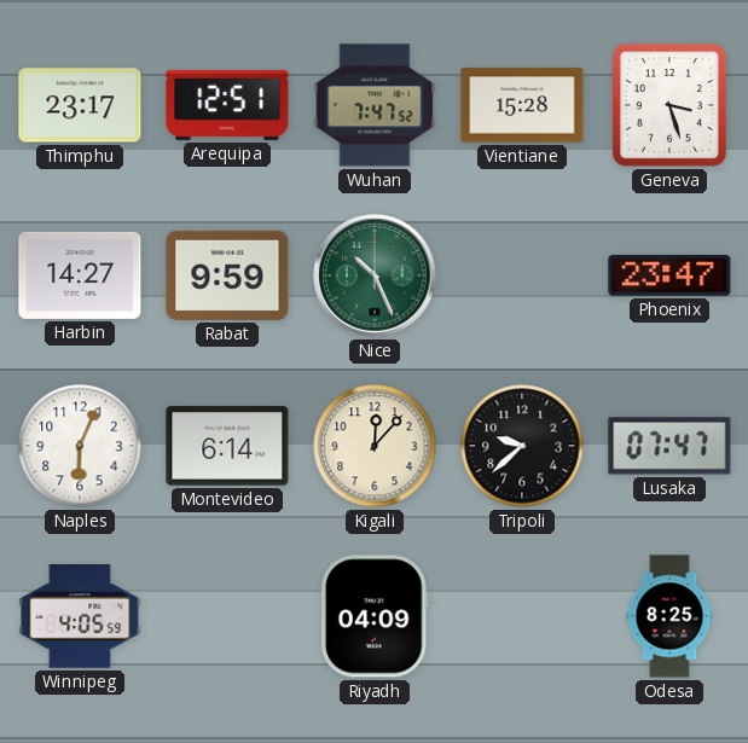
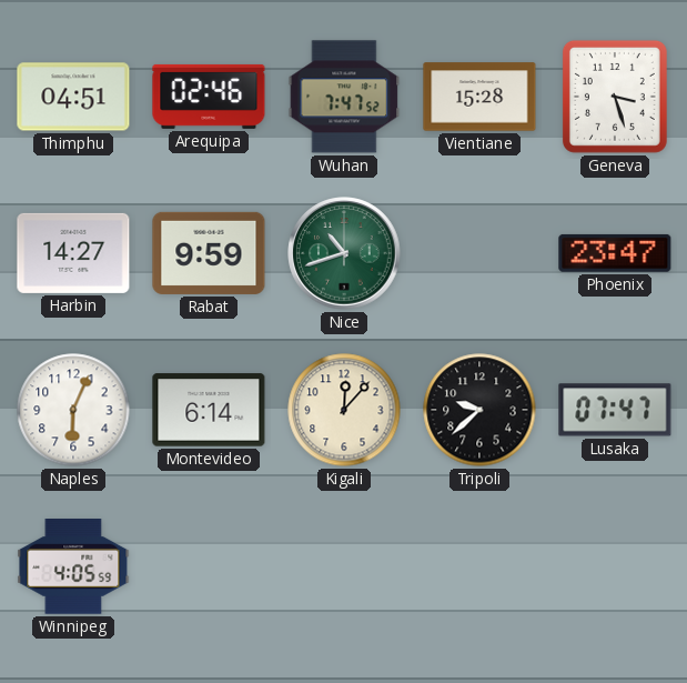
Thimphu: 23:17 -> 04:51
Arequipa: 12:51 -> 02:46
Nice: 10:26 -> 10:42
Riyadh: 04:09 -> none
Odesa: 8:25 -> none
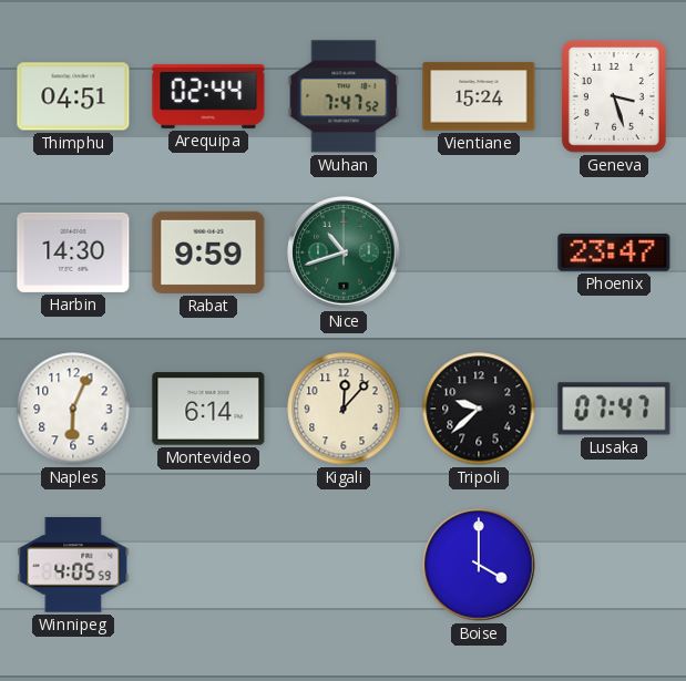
Arequipa: 02:46 -> 02:44
Vientiane: 15:28 -> 15:24
Harbin: 14:27 -> 14:30
Boise: none -> 4:00
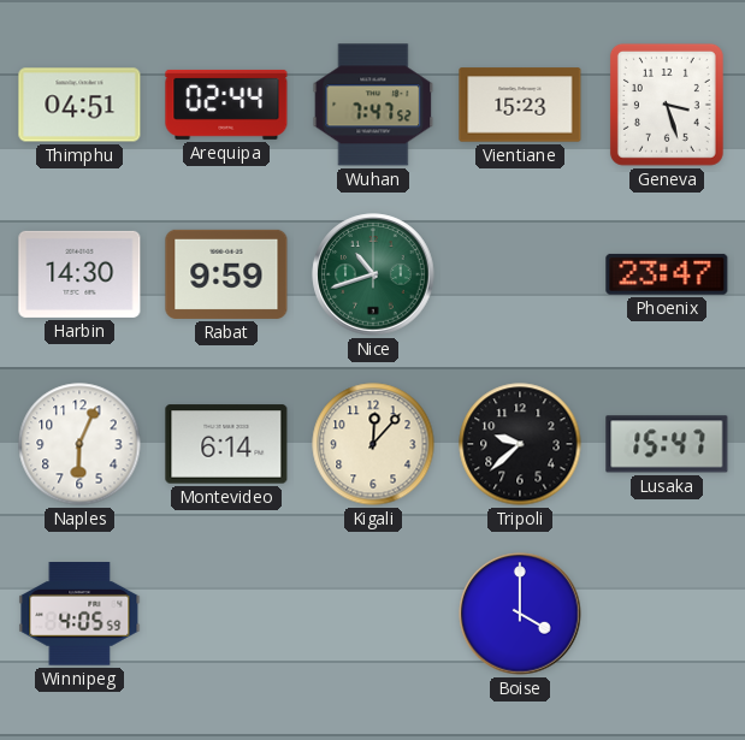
Vientiane: 15:24 -> 15:23
Lusaka: 07:47 -> 15:47
